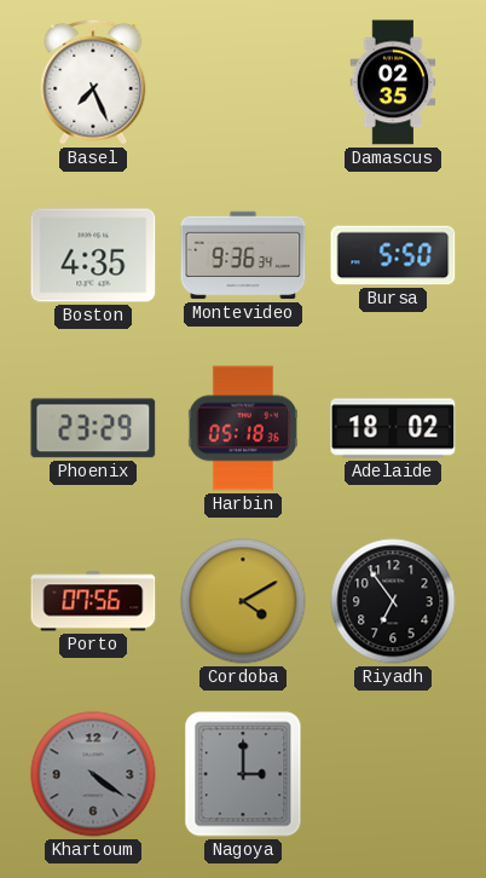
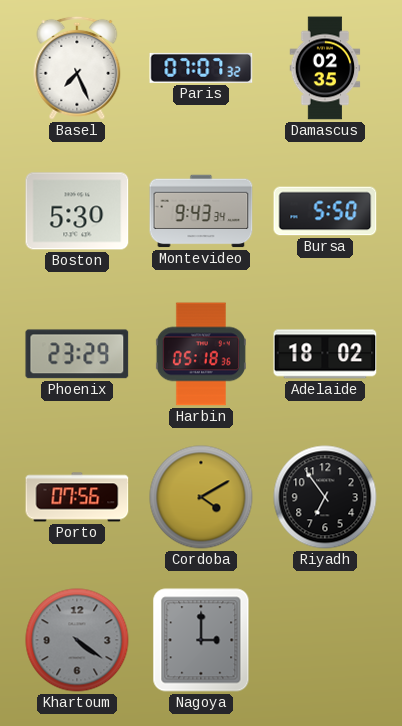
Paris: none -> 07:07
Boston: 4:35 -> 5:30
Montevideo: 9:36 -> 9:43
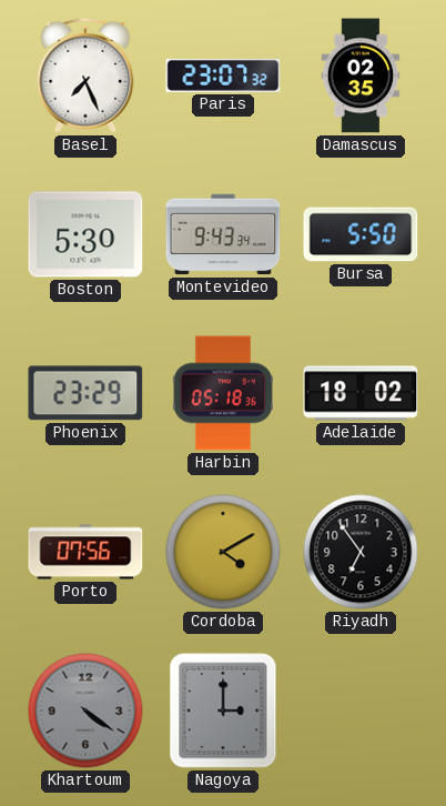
Paris: 07:07 -> 23:07
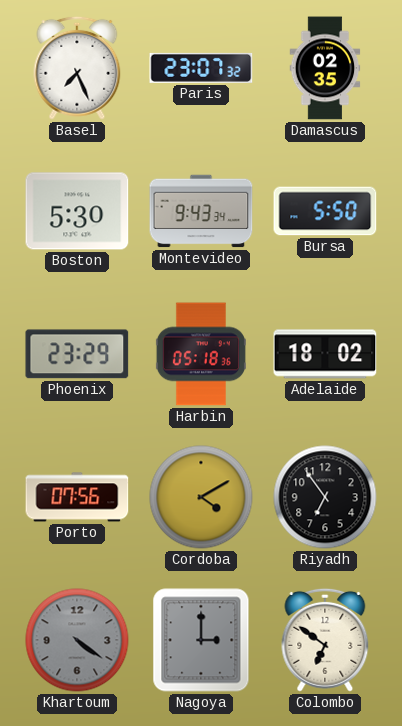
Colombo: none -> 6:51
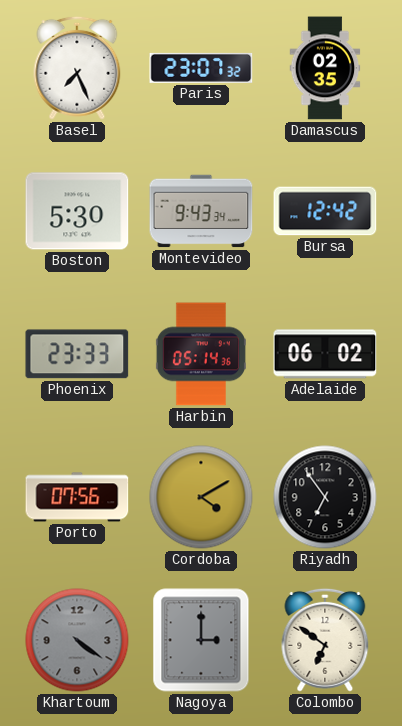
Bursa: 5:50 -> 12:42
Phoenix: 23:29 -> 23:33
Harbin: 05:18 -> 05:14
Adelaide: 18:02 -> 06:02
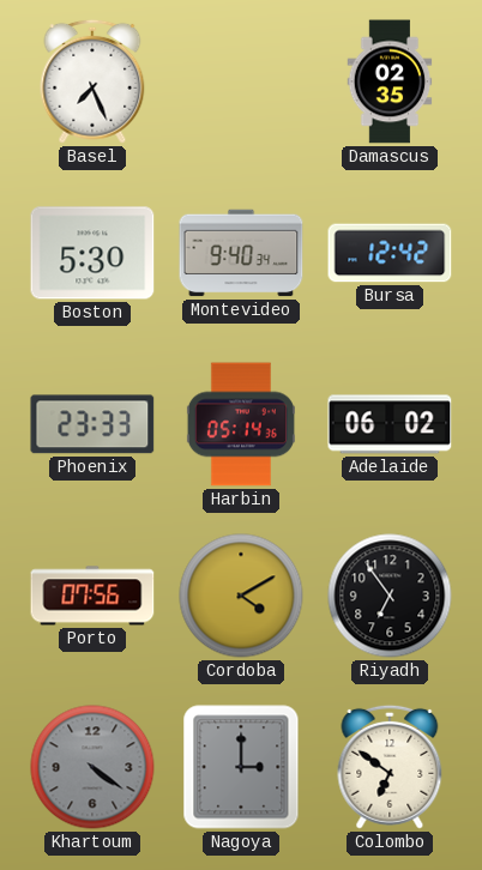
Paris: 23:07 -> none
Montevideo: 9:43 -> 9:40
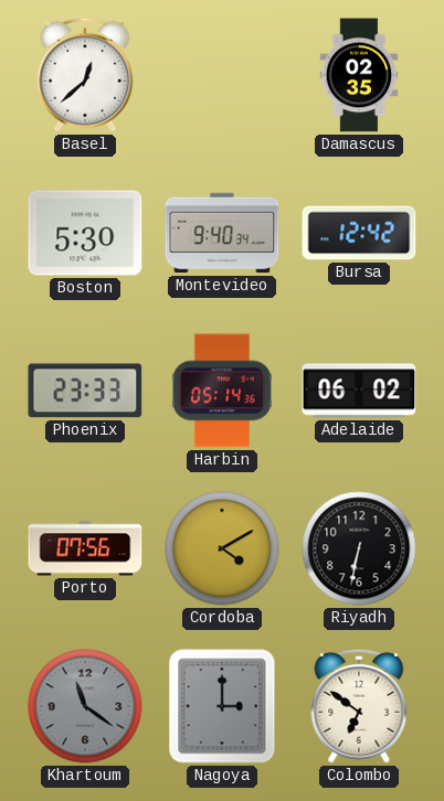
Basel: 7:26 -> 12:38
Riyadh: 6:54 -> 6:32
Khartoum: 4:21 -> 11:21
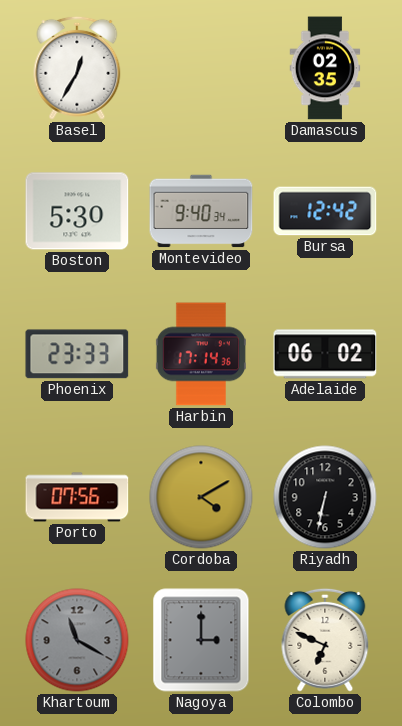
Basel: 12:38 -> 12:35
Harbin: 05:14 -> 17:14
Khartoum: 11:21 -> 11:20
Colombo: 6:51 -> 6:49
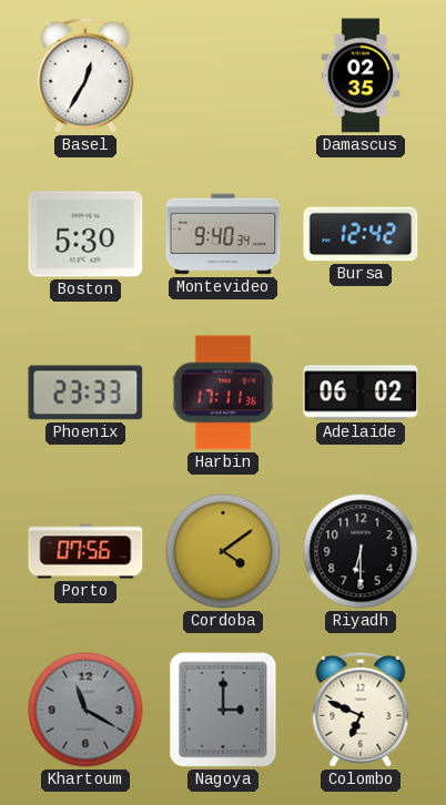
Harbin: 17:14 -> 17:11
Cordoba: 4:10 -> 4:09
Riyadh: 6:32 -> 6:30
